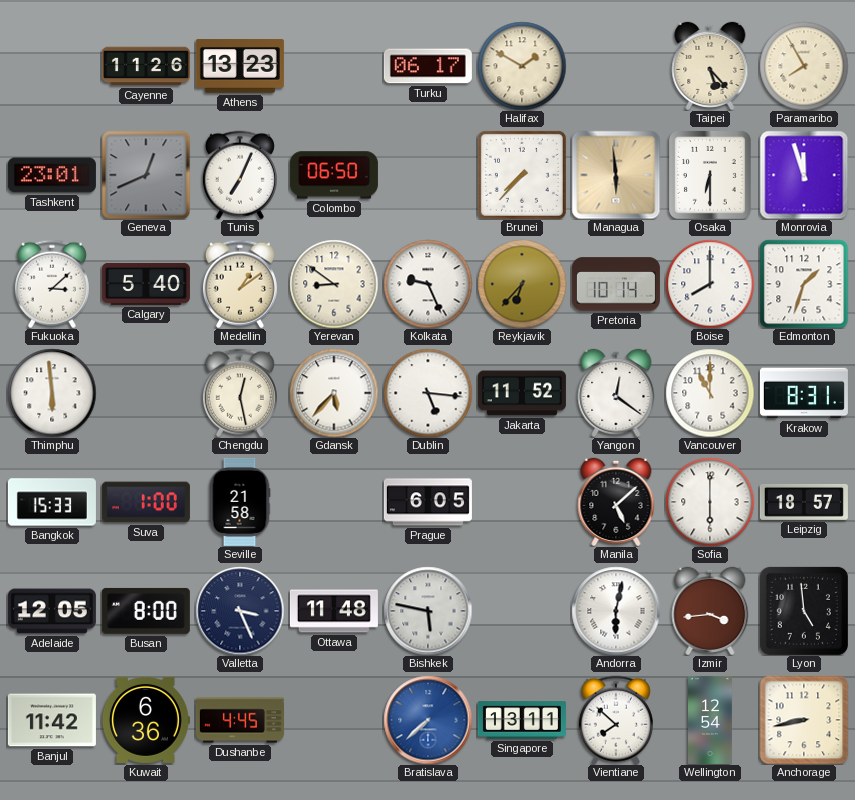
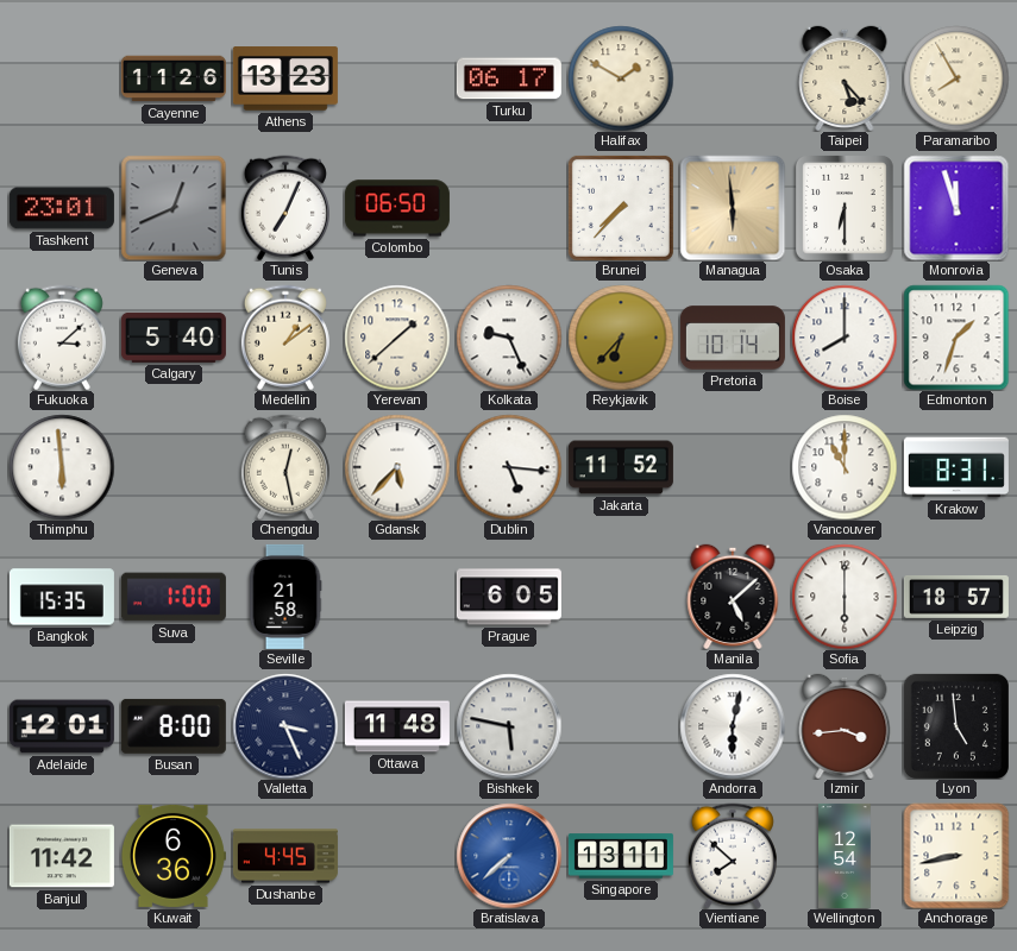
Yerevan: 8:51 -> 1:38
Yangon: 12:21 -> none
Bangkok: 15:33 -> 15:35
Adelaide: 12:05 -> 12:01
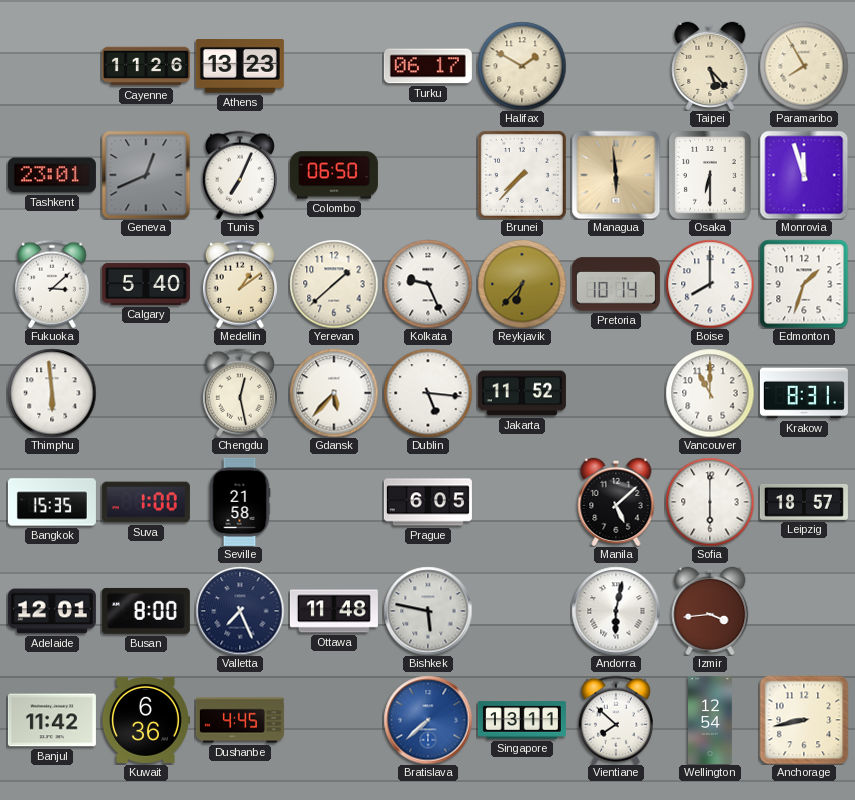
Valletta: 3:26 -> 7:26
Lyon: 4:59 -> none
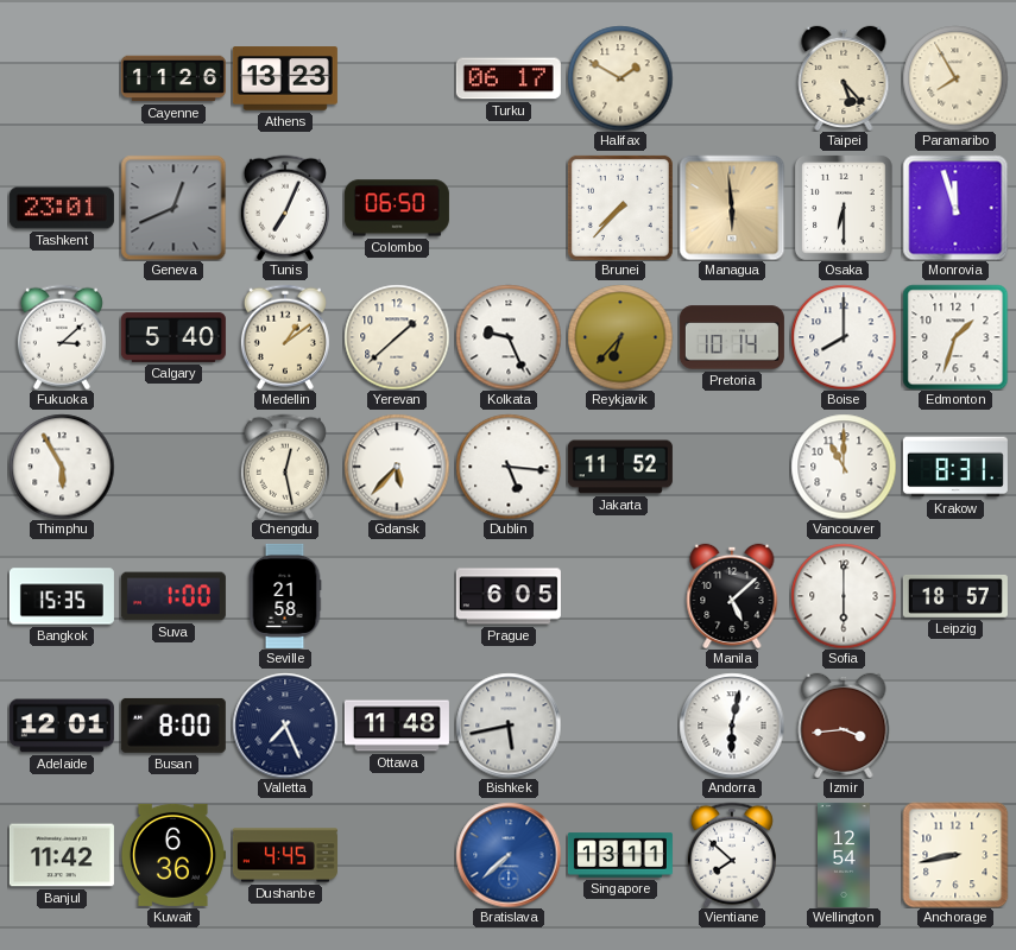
Thimphu: 5:59 -> 5:55
Bishkek: 5:47 -> 5:43
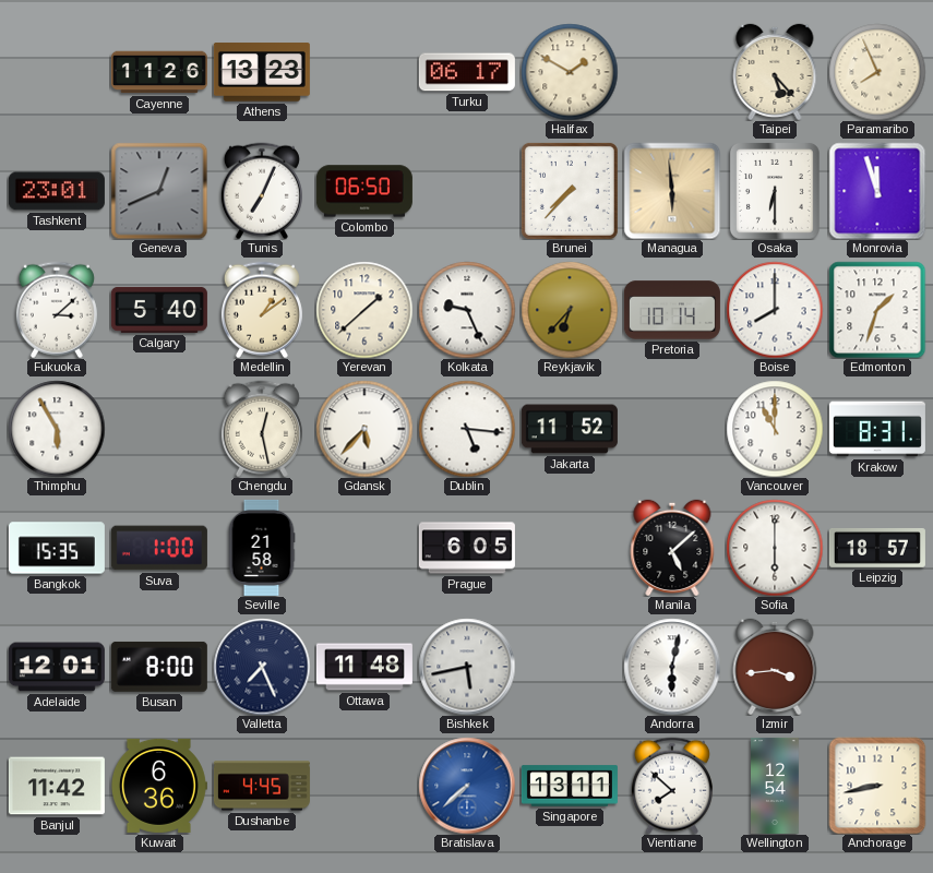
Paramaribo: 7:55 -> 7:56
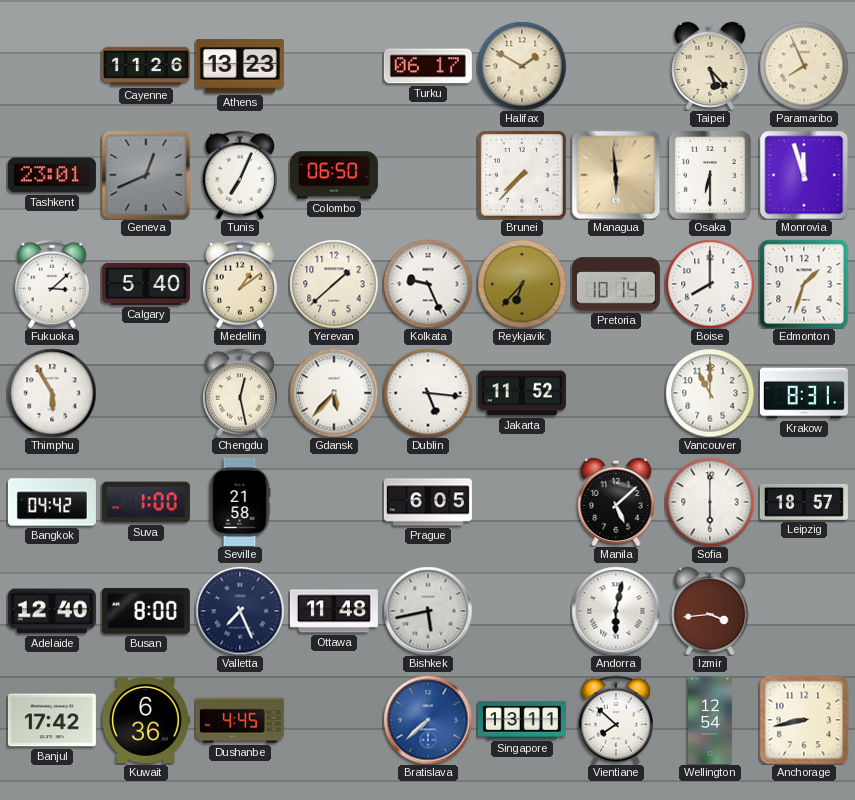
Bangkok: 15:35 -> 04:42
Adelaide: 12:01 -> 12:40
Banjul: 11:42 -> 17:42
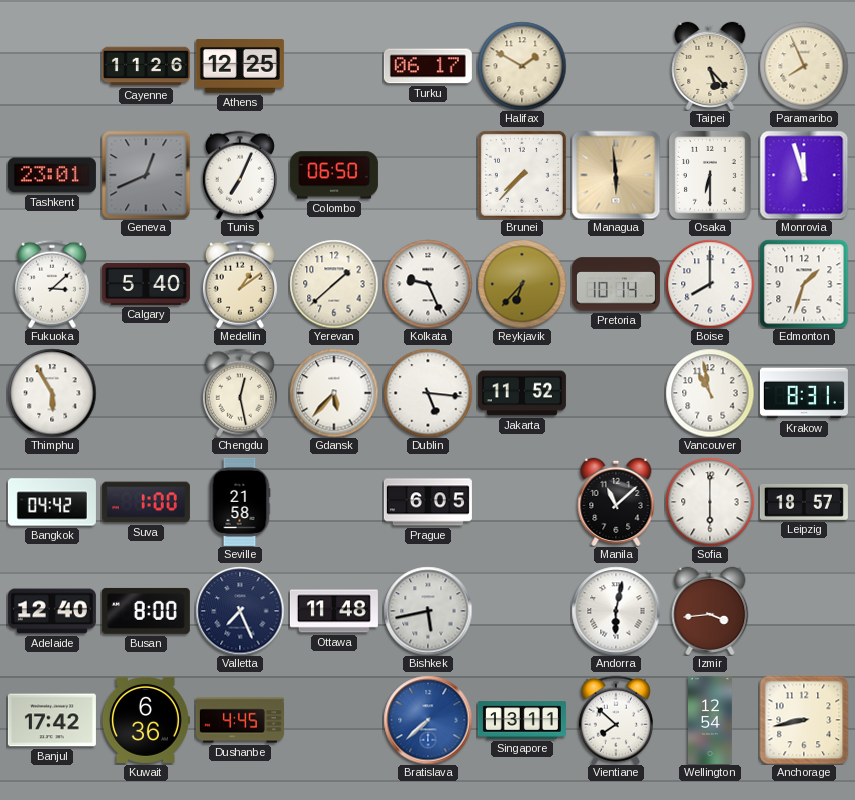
Athens: 13:23 -> 12:25
Vancouver: 11:00 -> 10:58
Manila: 5:08 -> 11:08
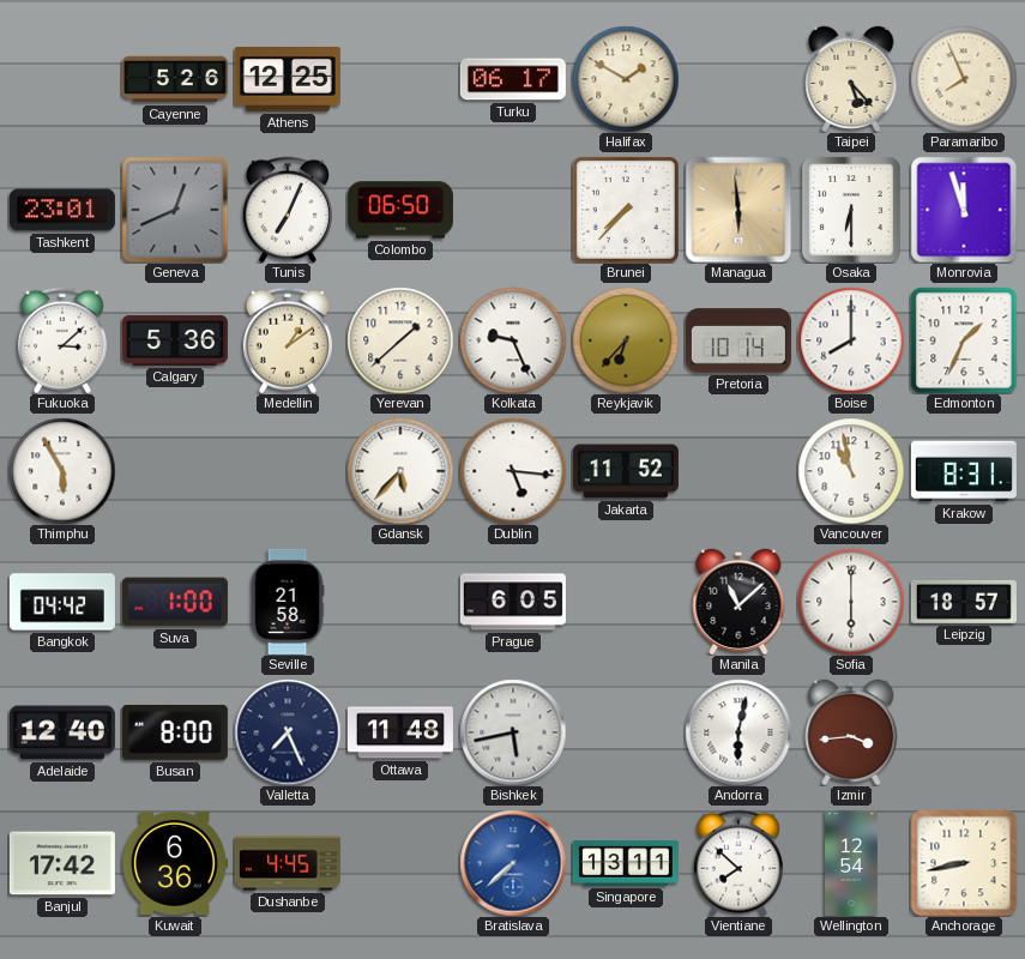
Cayenne: 11:26 -> 5:26
Calgary: 5:40 -> 5:36
Edmonton: 1:33 -> 1:34
Chengdu: 12:28 -> none
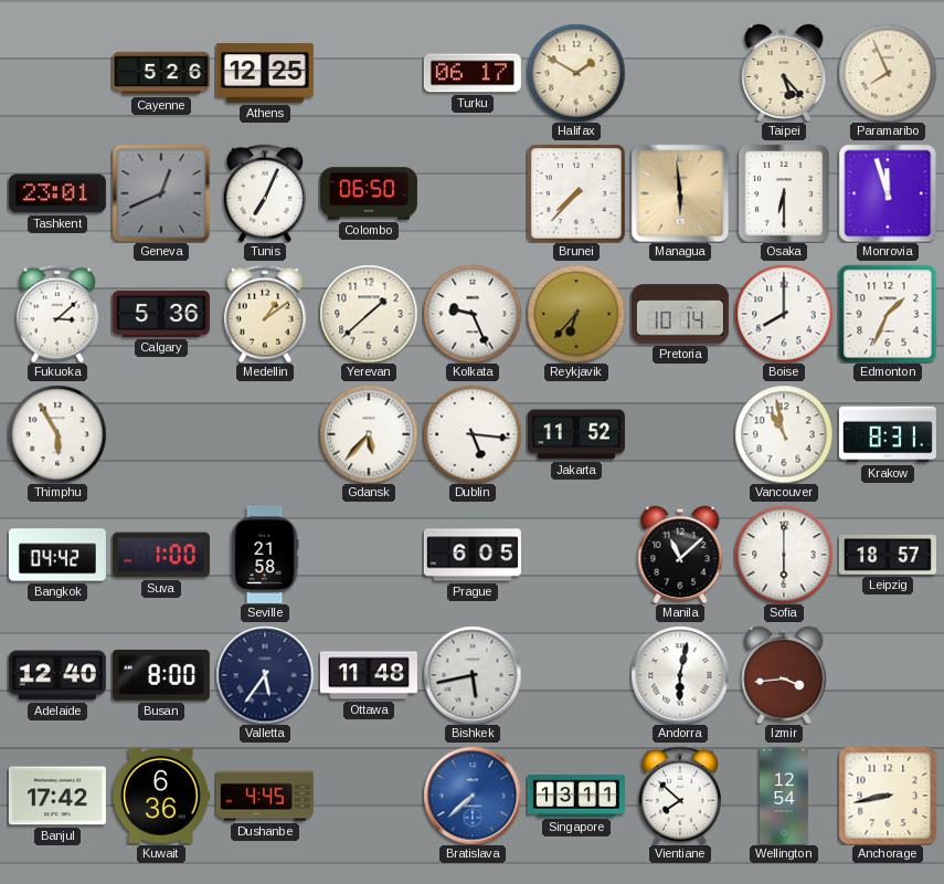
Valletta: 7:26 -> 5:36
